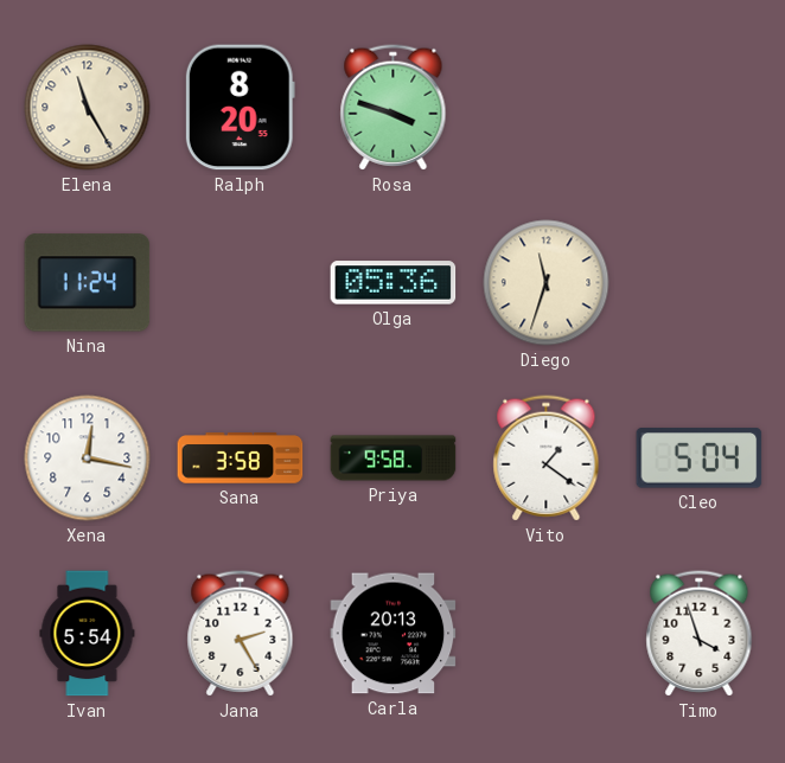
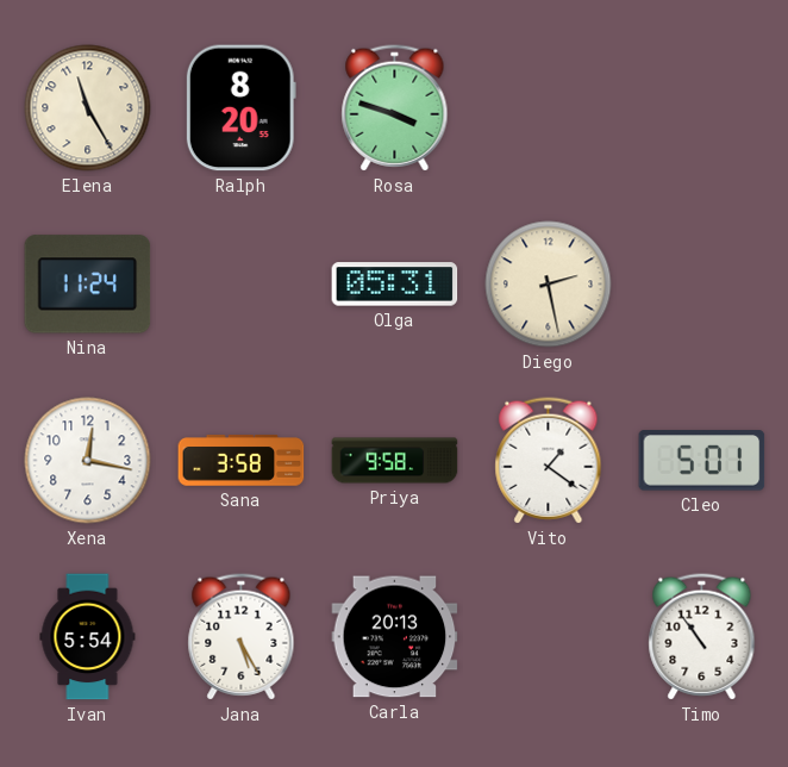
Olga: 05:36 -> 05:31
Diego: 11:33 -> 2:28
Cleo: 5:04 -> 5:01
Jana: 2:25 -> 5:25
Timo: 3:57 -> 10:54
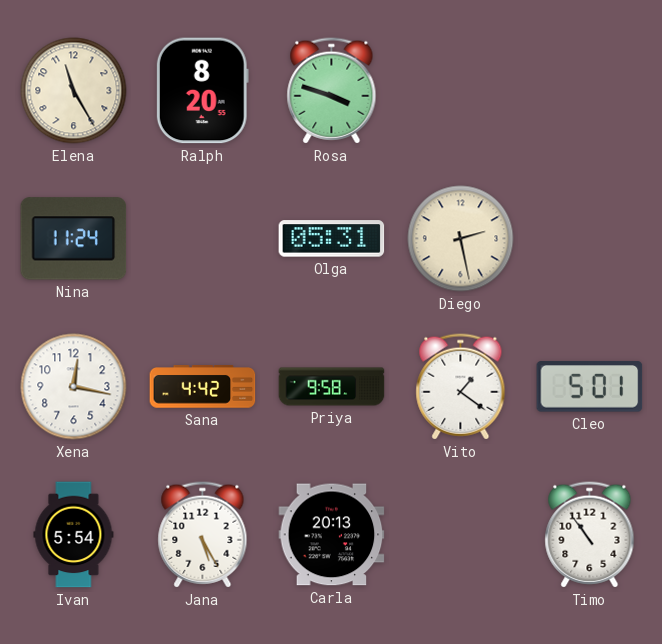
Sana: 3:58 -> 4:42
